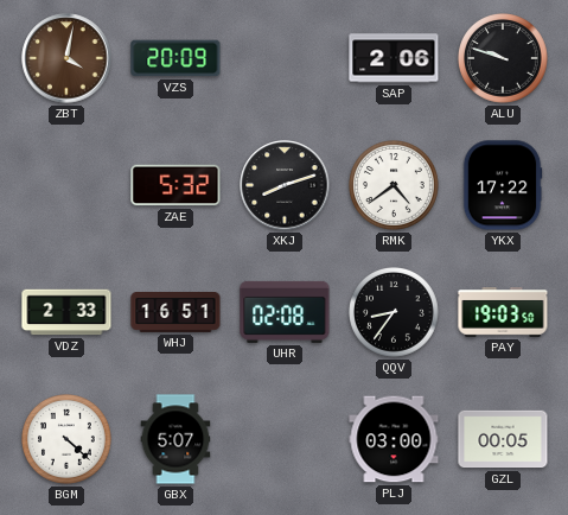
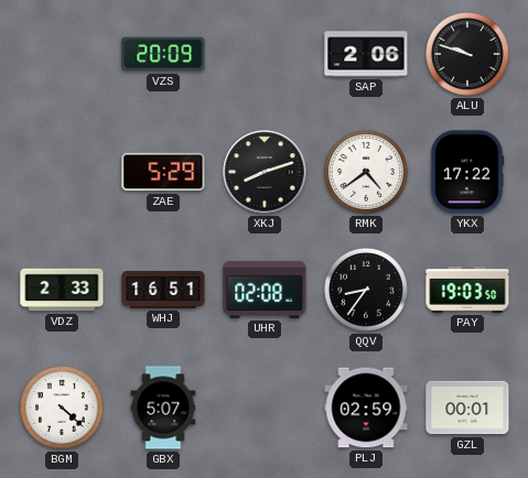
ZBT: 4:02 -> none
ZAE: 5:32 -> 5:29
PLJ: 03:00 -> 02:59
GZL: 00:05 -> 00:01
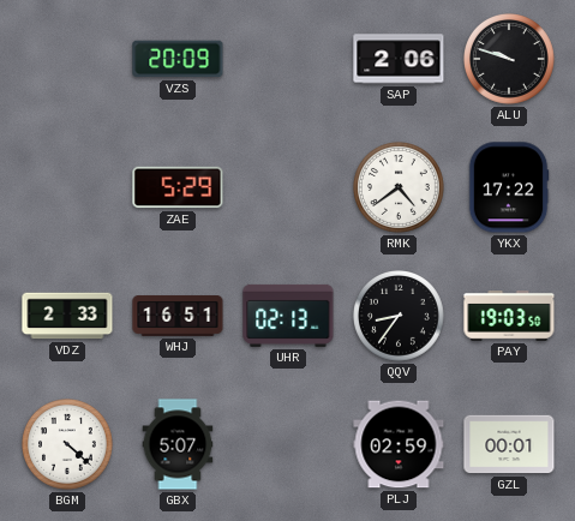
XKJ: 8:12 -> none
UHR: 02:08 -> 02:13
